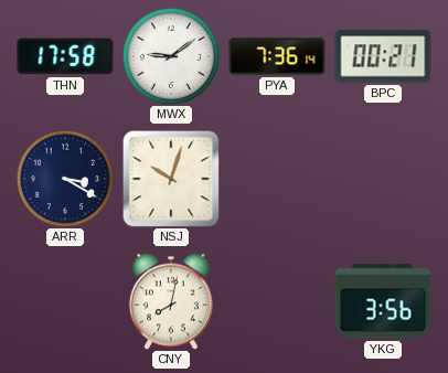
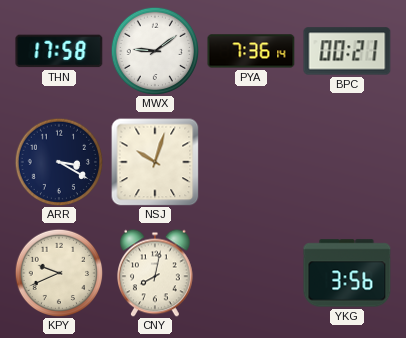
KPY: none -> 9:41
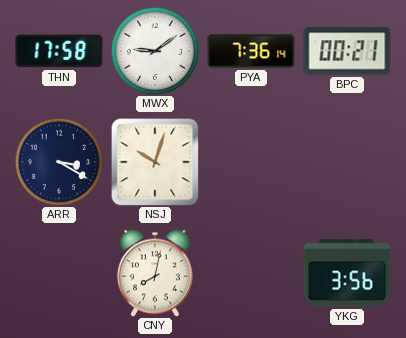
KPY: 9:41 -> none
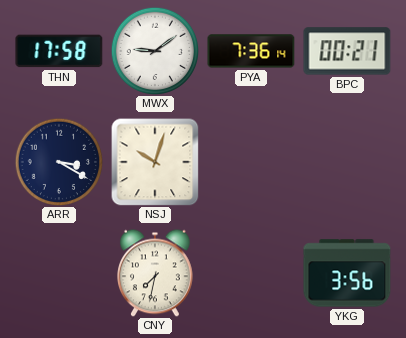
CNY: 8:02 -> 7:32
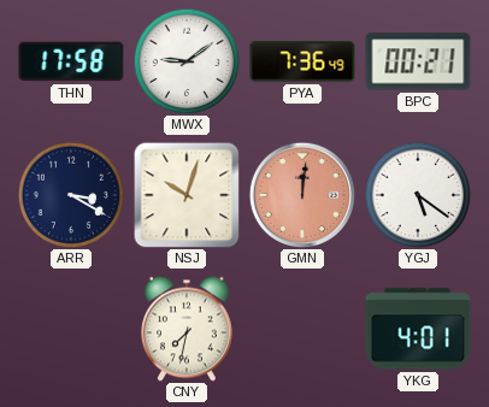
PYA: 7:36:14 -> 7:36:49
GMN: none -> 12:01
YGJ: none -> 5:21
YKG: 3:56 -> 4:01
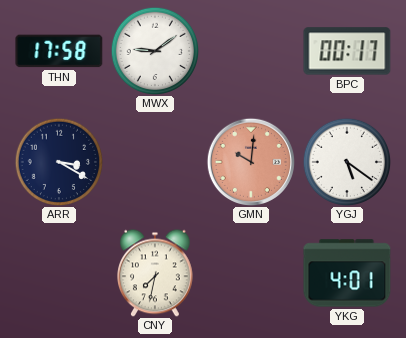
PYA: 7:36 -> none
BPC: 00:21 -> 00:17
NSJ: 10:03 -> none
GMN: 12:01 -> 10:01
